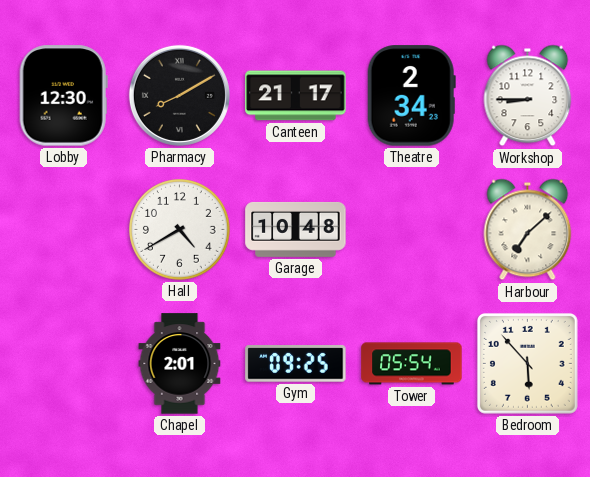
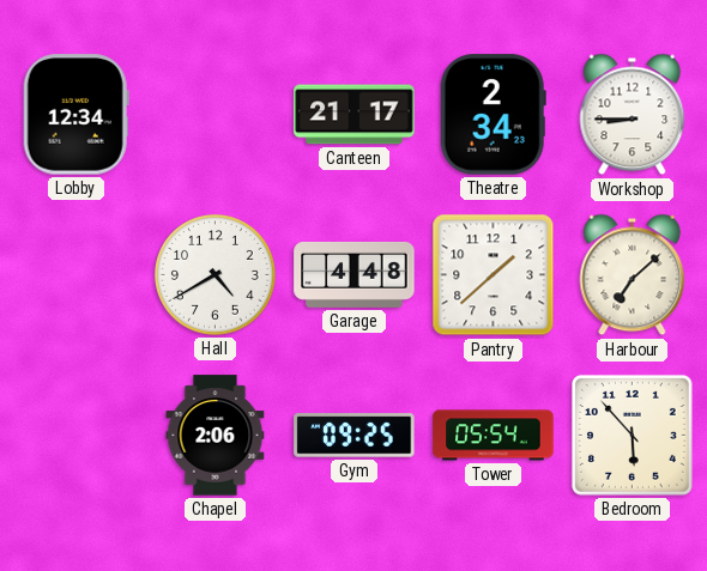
Lobby: 12:30 -> 12:34
Pharmacy: 8:10 -> none
Garage: 10:48 -> 4:48
Pantry: none -> 1:38
Chapel: 2:01 -> 2:06
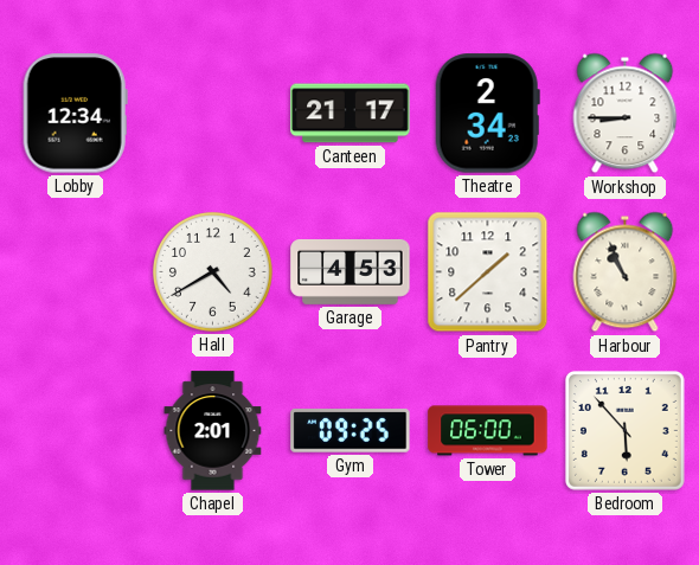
Garage: 4:48 -> 4:53
Harbour: 7:08 -> 10:56
Chapel: 2:06 -> 2:01
Tower: 05:54 -> 06:00
